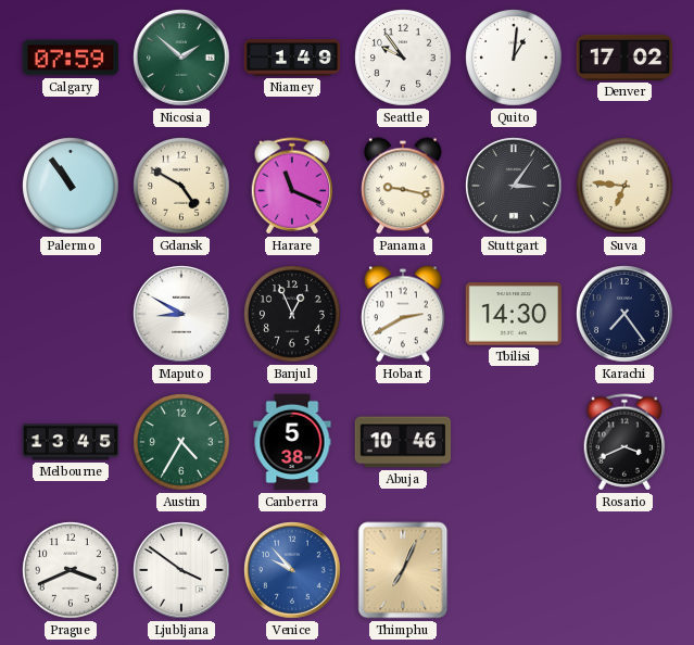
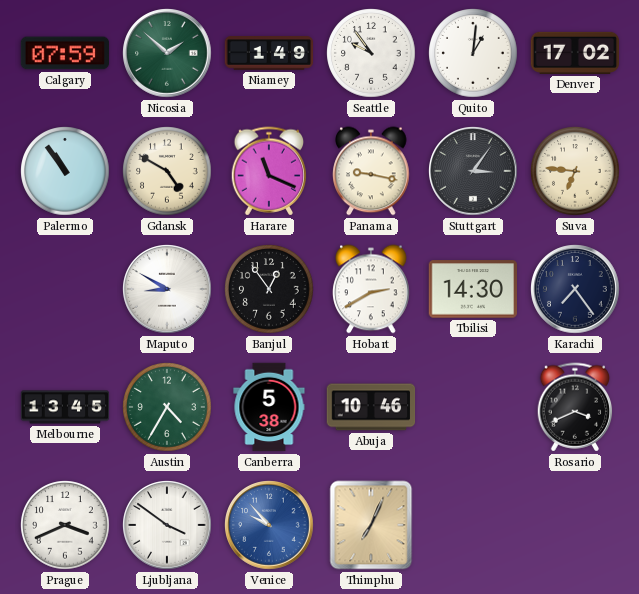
Banjul: 12:56 -> 12:54
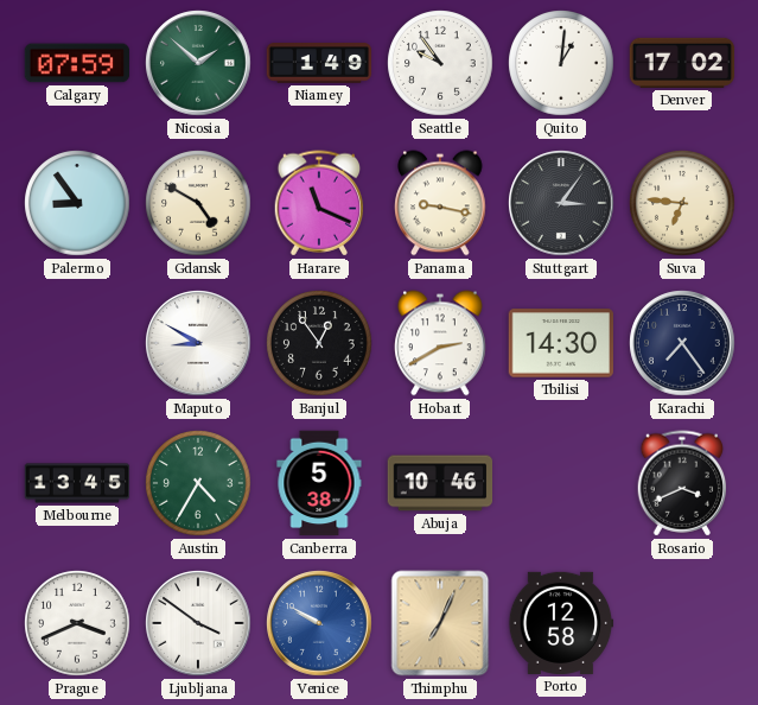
Palermo: 10:54 -> 8:54
Venice: 9:53 -> 9:50
Porto: none -> 12:58
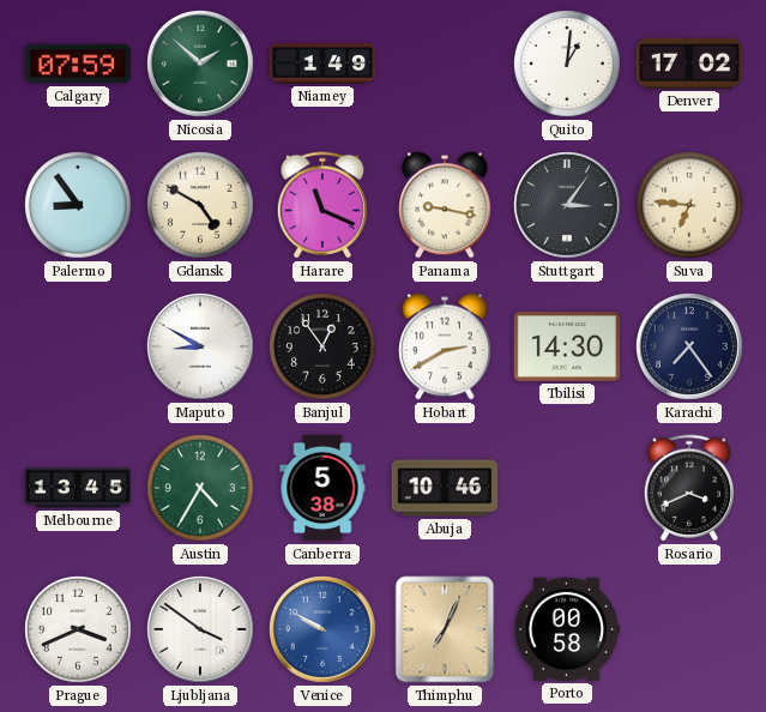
Seattle: 9:54 -> none
Porto: 12:58 -> 00:58
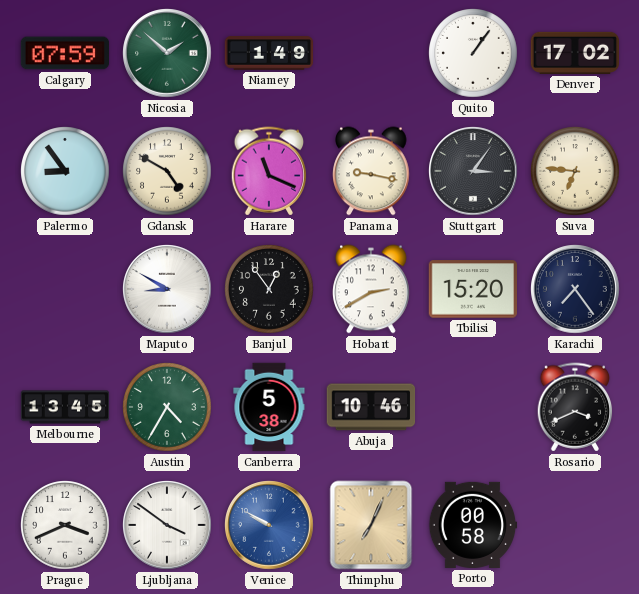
Quito: 1:01 -> 1:06
Tbilisi: 14:30 -> 15:20
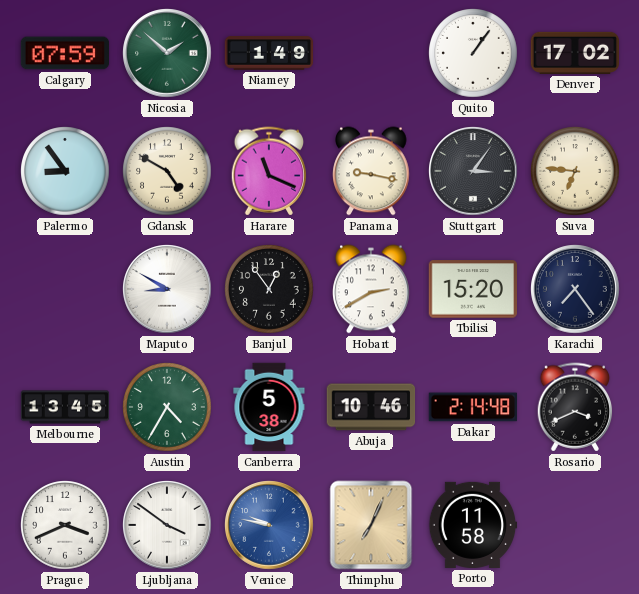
Dakar: none -> 2:14
Venice: 9:50 -> 9:47
Porto: 00:58 -> 11:58
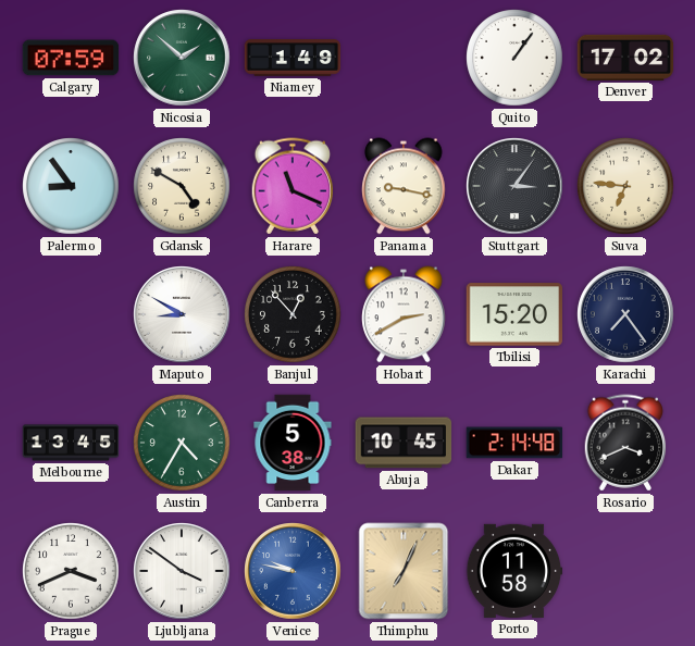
Banjul: 12:54 -> 12:53
Abuja: 10:46 -> 10:45
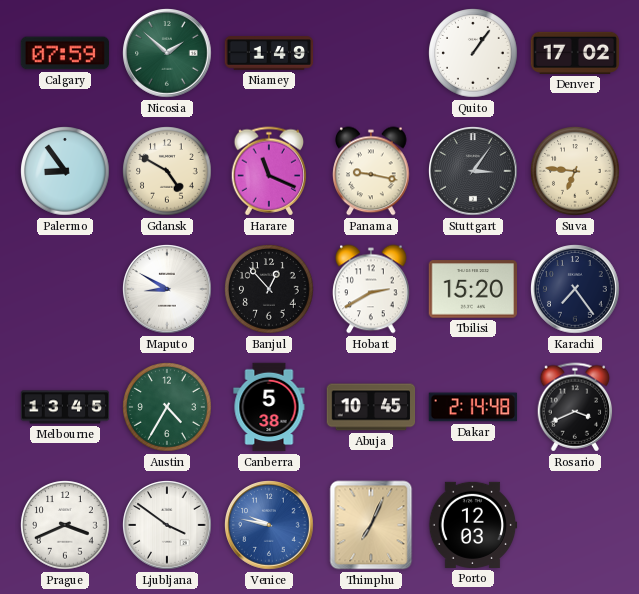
Porto: 11:58 -> 12:03
